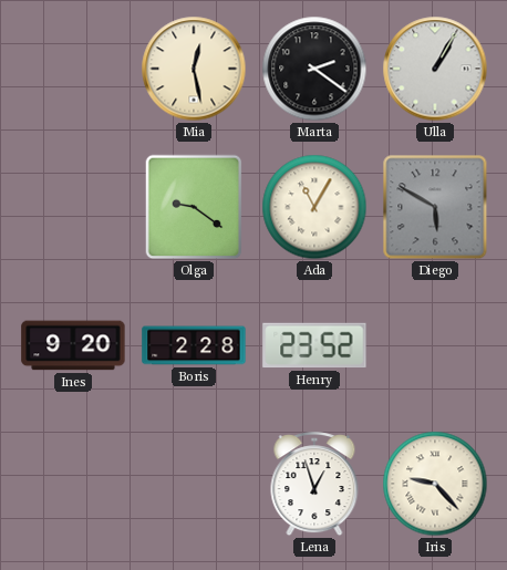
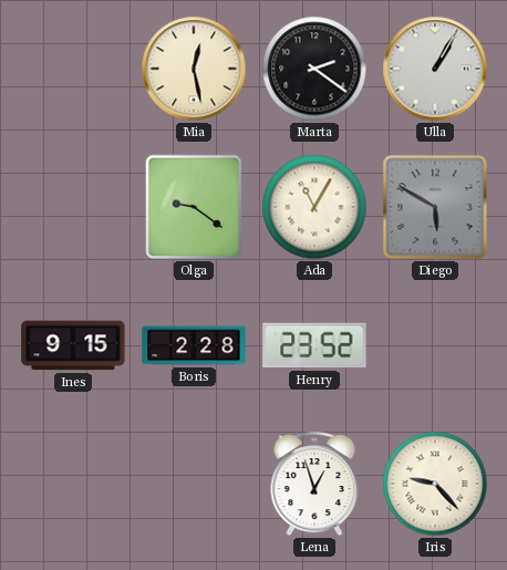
Ines: 9:20 -> 9:15
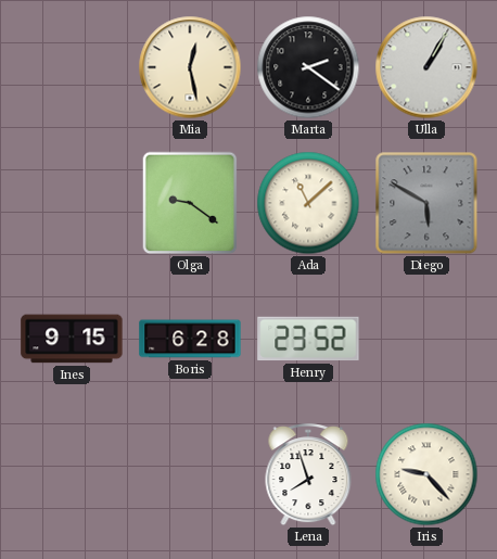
Ada: 11:05 -> 11:08
Boris: 2:28 -> 6:28
Lena: 12:57 -> 7:57
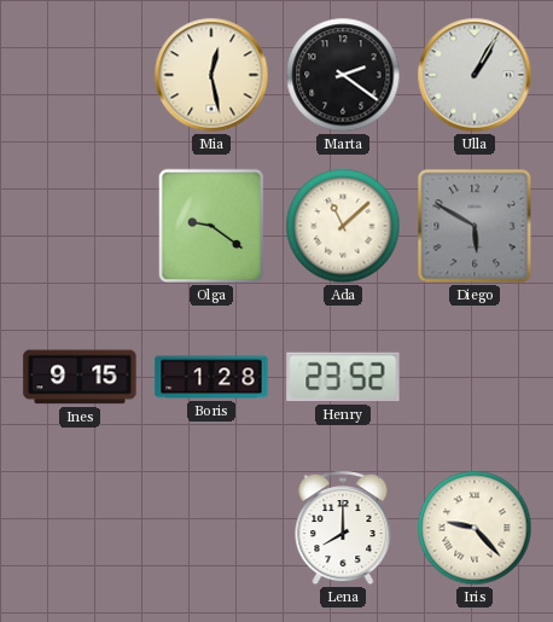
Boris: 6:28 -> 1:28
Lena: 7:57 -> 8:00
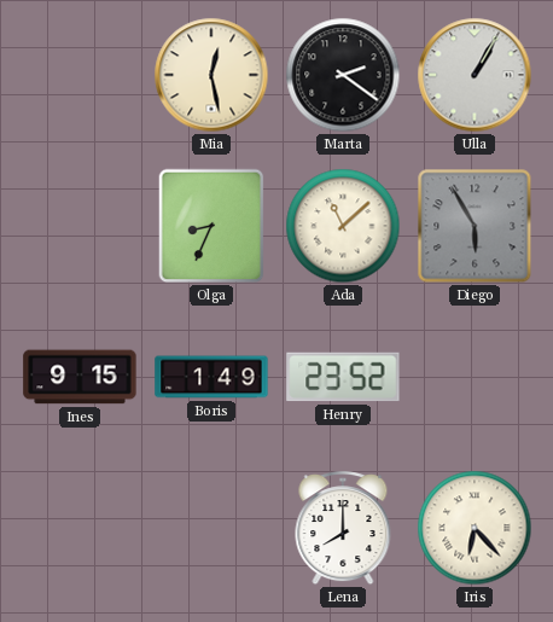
Olga: 9:21 -> 8:34
Diego: 5:50 -> 5:55
Boris: 1:28 -> 1:49
Iris: 9:23 -> 6:23
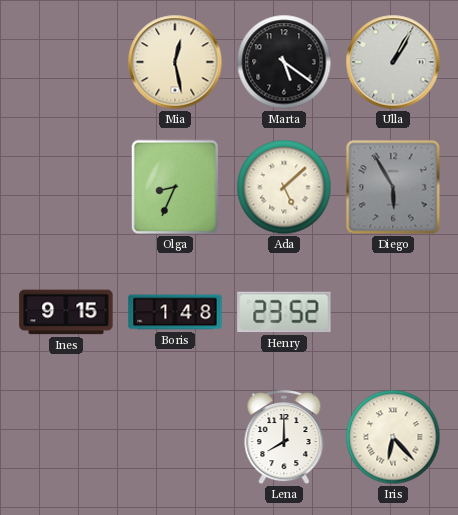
Marta: 2:21 -> 5:21
Ada: 11:08 -> 5:08
Boris: 1:49 -> 1:48
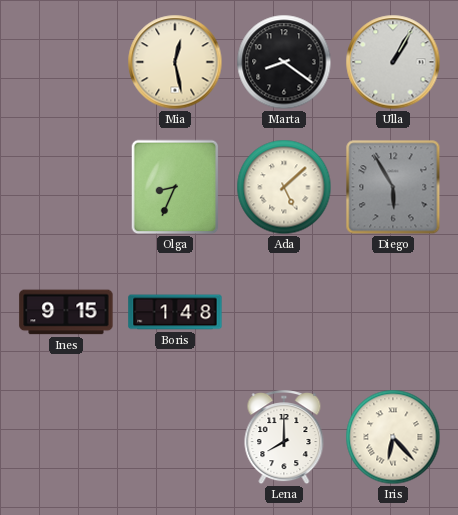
Marta: 5:21 -> 8:21
Henry: 23:52 -> none
